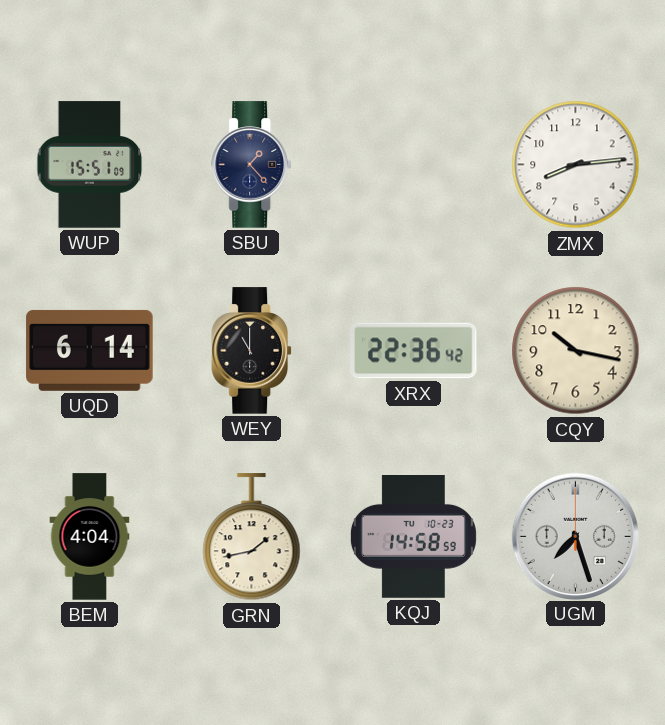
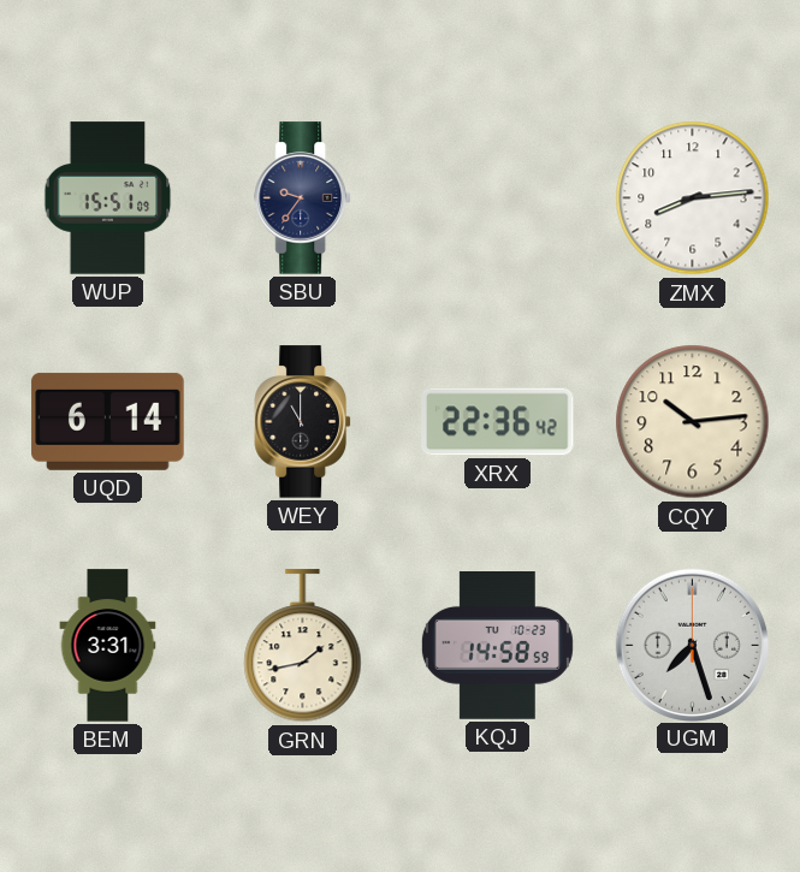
SBU: 1:23 -> 9:36
CQY: 10:17 -> 10:14
BEM: 4:04 -> 3:31
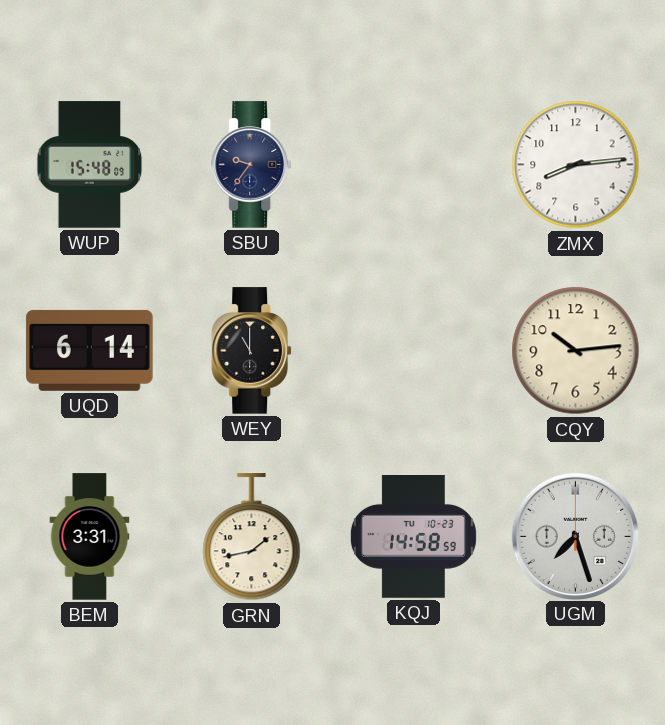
WUP: 15:51 -> 15:48
XRX: 22:36 -> none
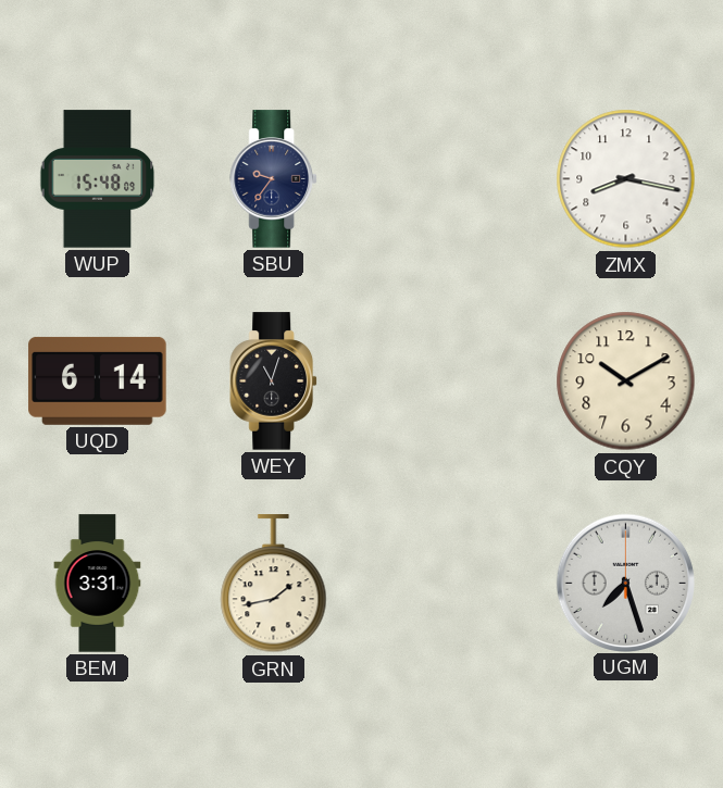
ZMX: 8:14 -> 8:17
WEY: 11:00 -> 11:03
CQY: 10:14 -> 10:10
KQJ: 14:58 -> none
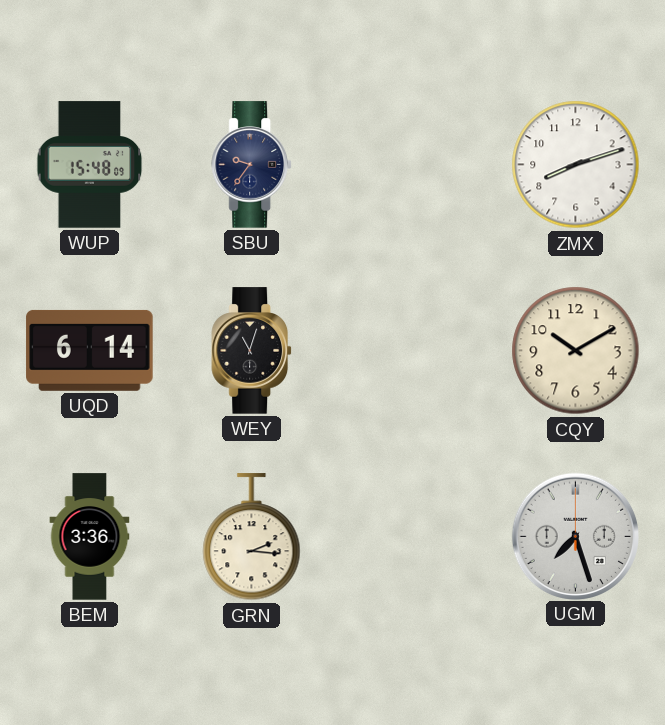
ZMX: 8:17 -> 8:12
BEM: 3:31 -> 3:36
GRN: 1:43 -> 2:16
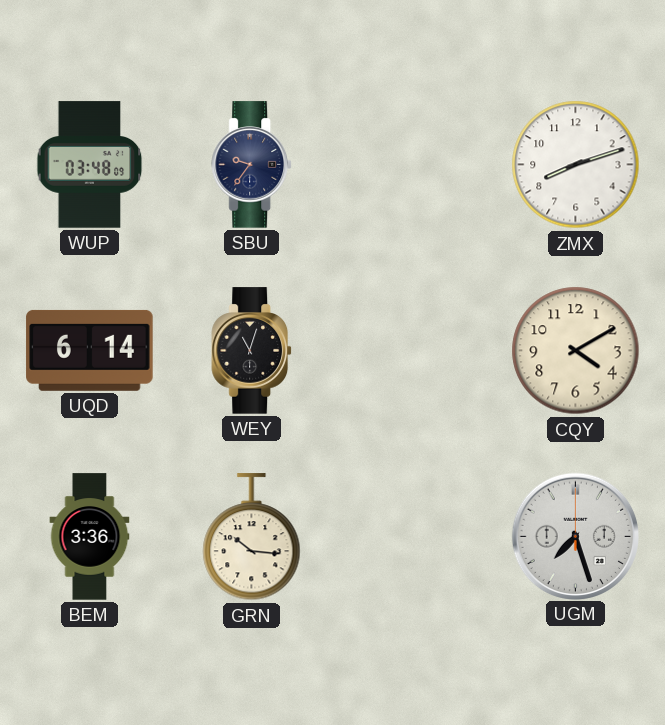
WUP: 15:48 -> 03:48
CQY: 10:10 -> 4:10
GRN: 2:16 -> 10:16
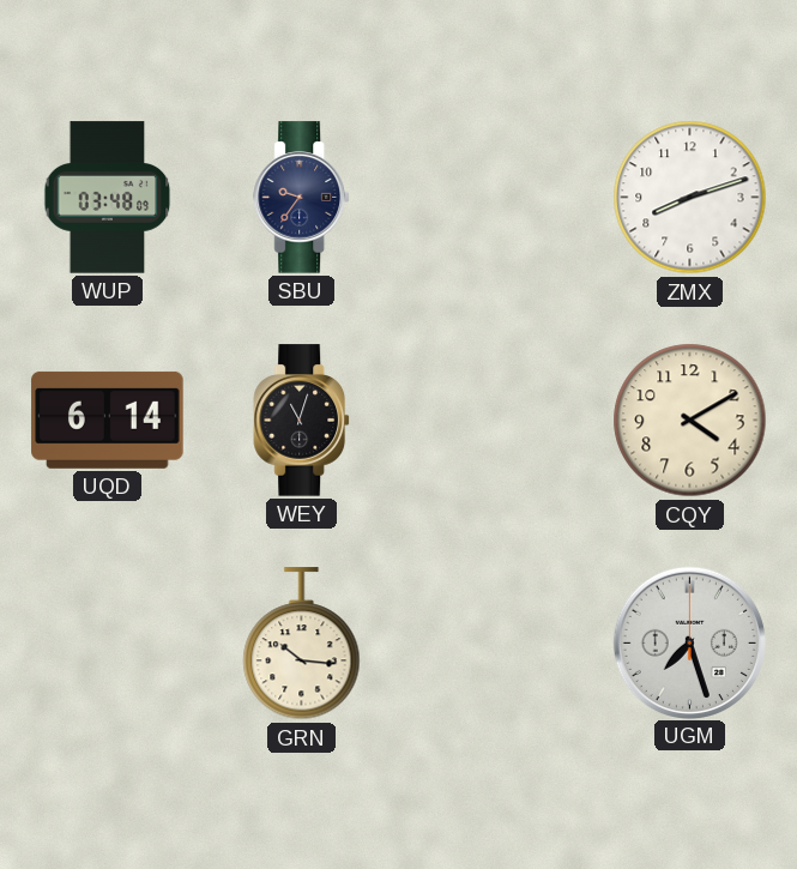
BEM: 3:36 -> none
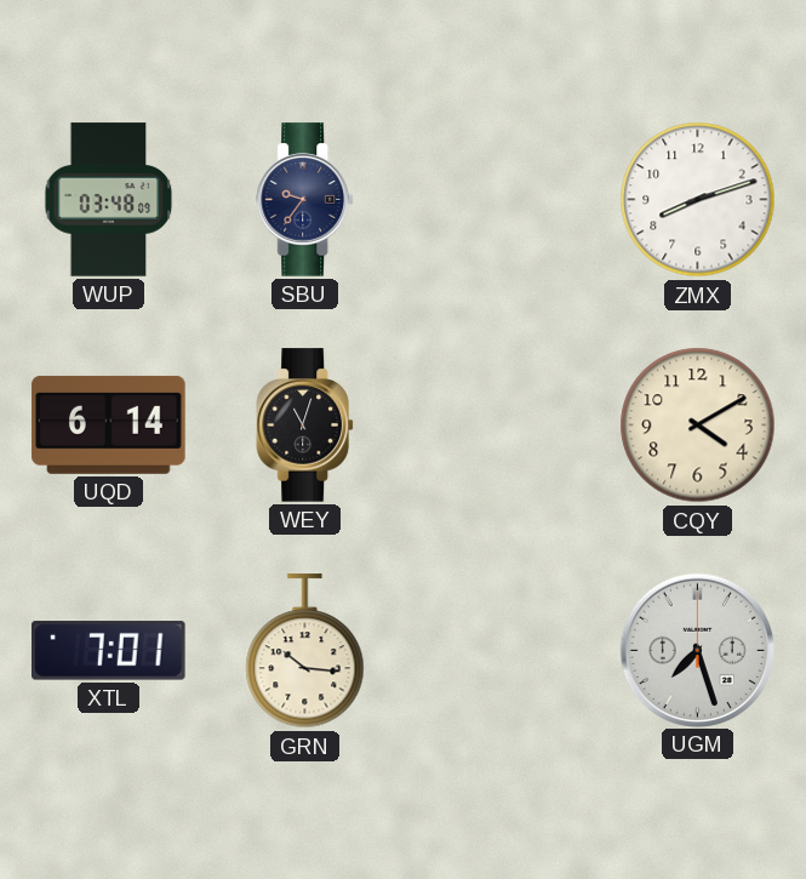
XTL: none -> 7:01
